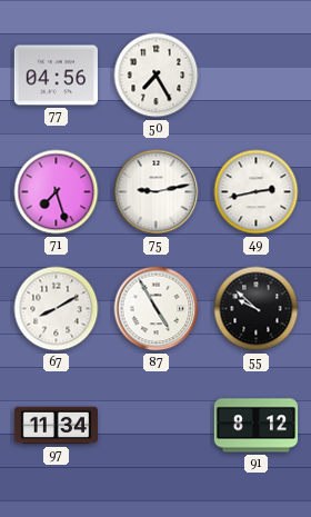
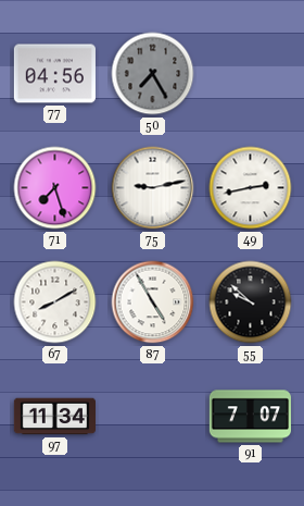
50 dial: white -> grey
91: 8:12 -> 7:07
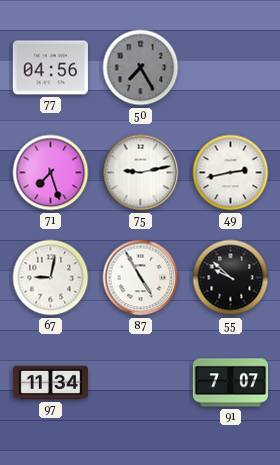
67: 8:10 -> 9:02
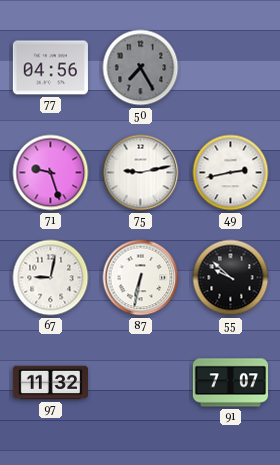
71: 7:27 -> 9:27
87: 4:55 -> 6:32
97: 11:34 -> 11:32
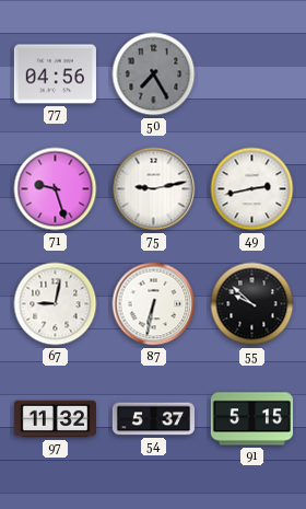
54: none -> 5:37
91: 7:07 -> 5:15
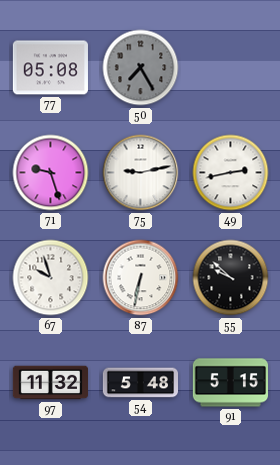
77: 04:56 -> 05:08
67: 9:02 -> 9:57
54: 5:37 -> 5:48
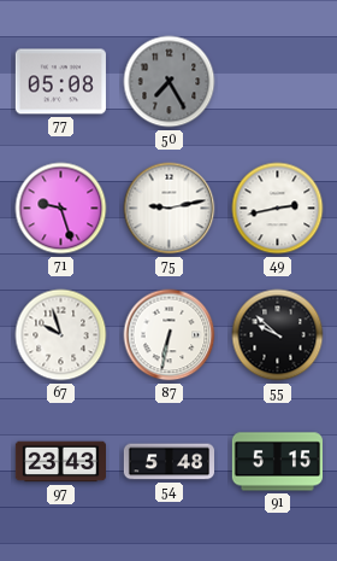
97: 11:32 -> 23:43
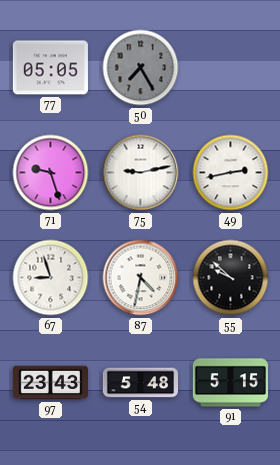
77: 05:08 -> 05:05
67: 9:57 -> 8:57
87: 6:32 -> 4:32
